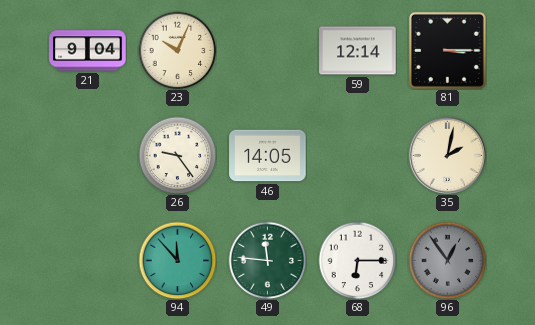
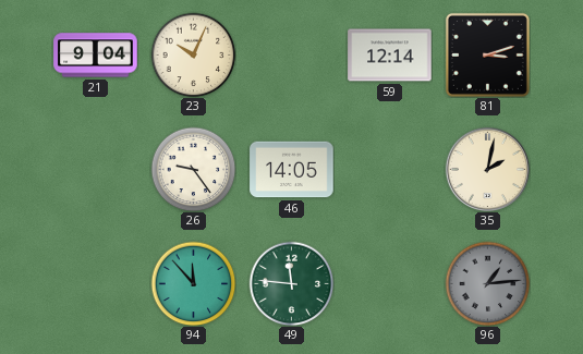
81: 3:15 -> 3:12
68: 6:15 -> none
96: 12:54 -> 1:14
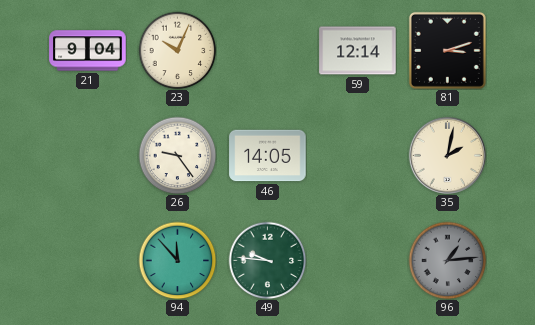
49: 11:46 -> 9:46
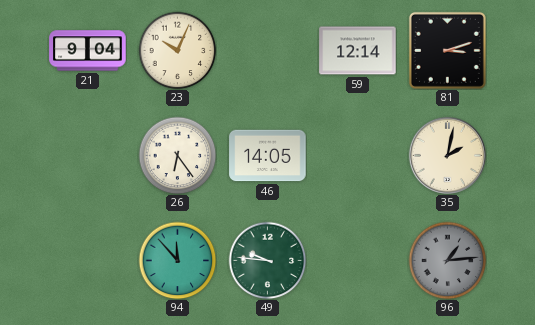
26: 9:24 -> 6:24
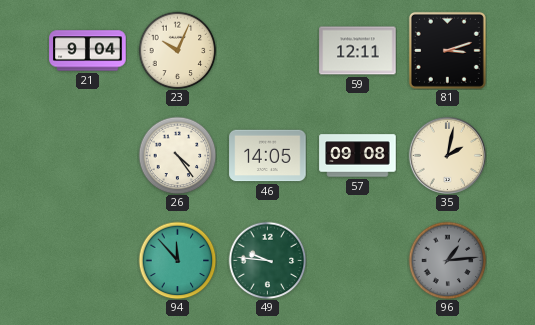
59: 12:14 -> 12:11
26: 6:24 -> 4:24
57: none -> 09:08
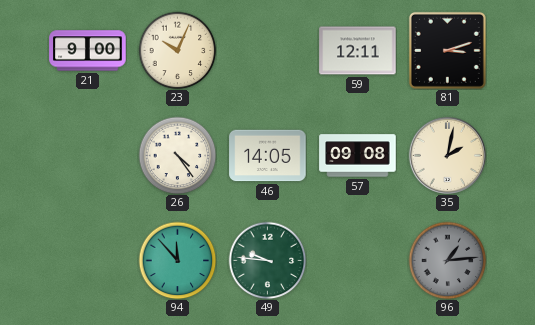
21: 9:04 -> 9:00
